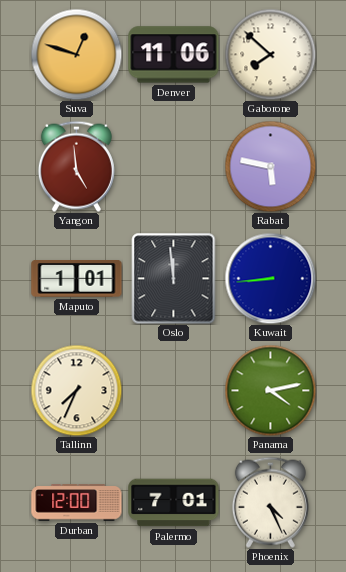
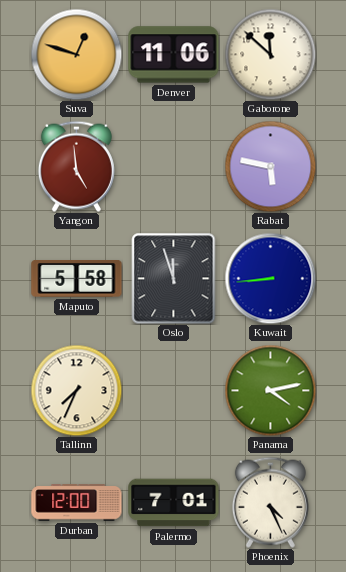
Gaborone: 7:52 -> 11:52
Maputo: 1:01 -> 5:58
Oslo: 11:59 -> 11:57
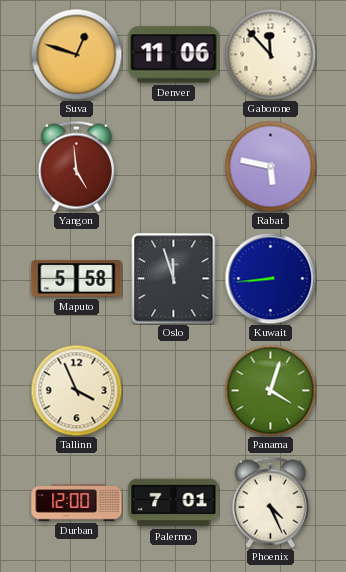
Gaborone: 11:52 -> 11:53
Tallinn: 7:34 -> 3:56
Panama: 4:13 -> 4:03
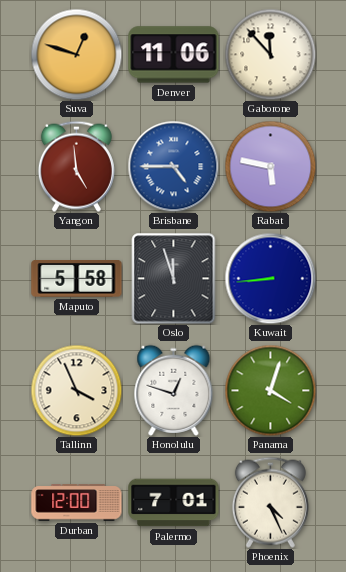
Brisbane: none -> 4:45
Honolulu: none -> 12:48
